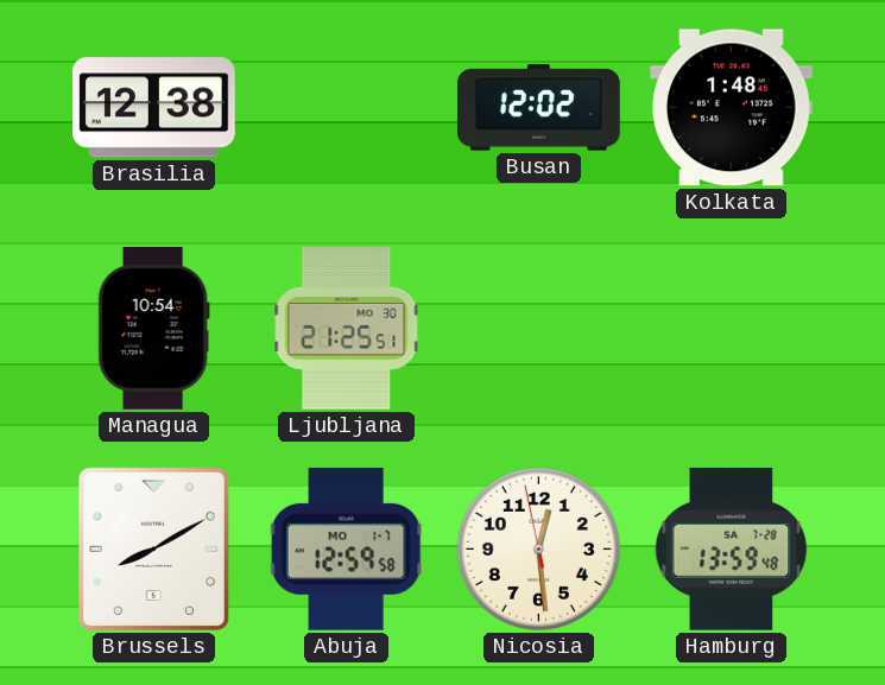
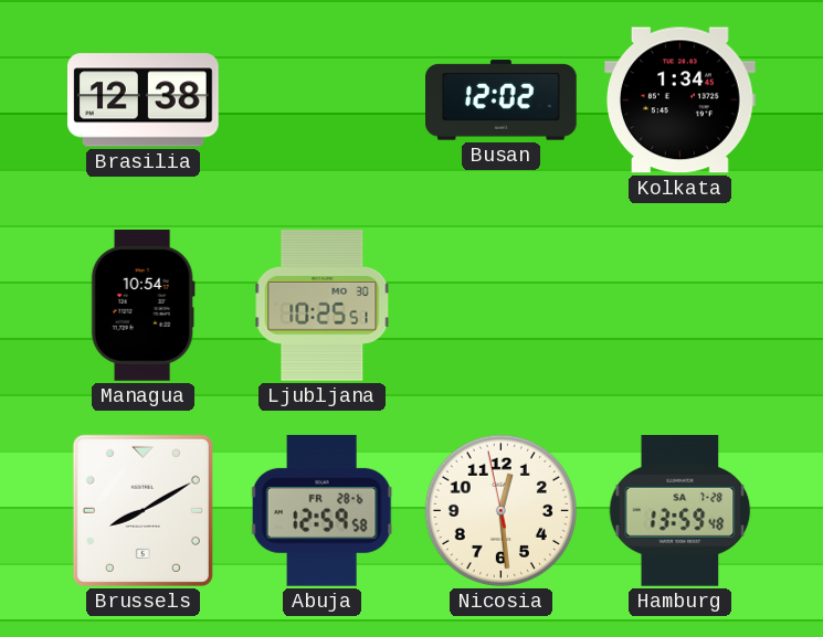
Kolkata: 1:48 -> 1:34
Ljubljana: 21:25 -> 10:25
Abuja date: MO 1-7 -> FR 28-6
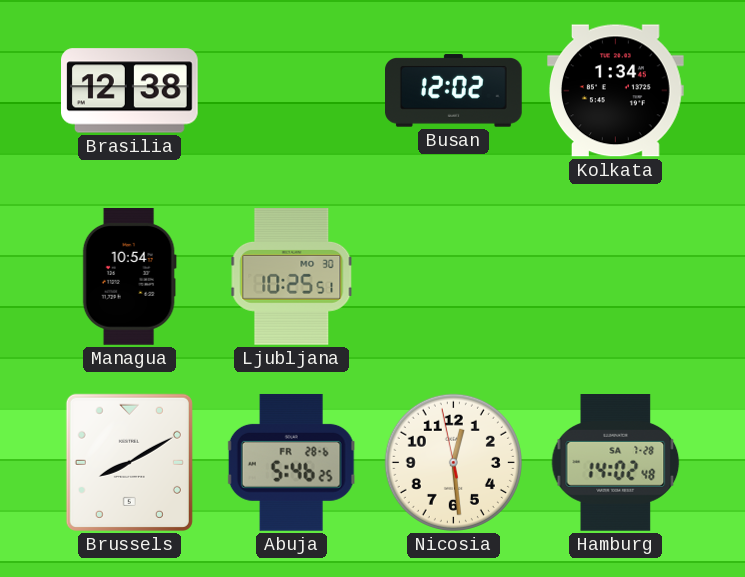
Abuja: 12:59 -> 5:46
Hamburg: 13:59 -> 14:02
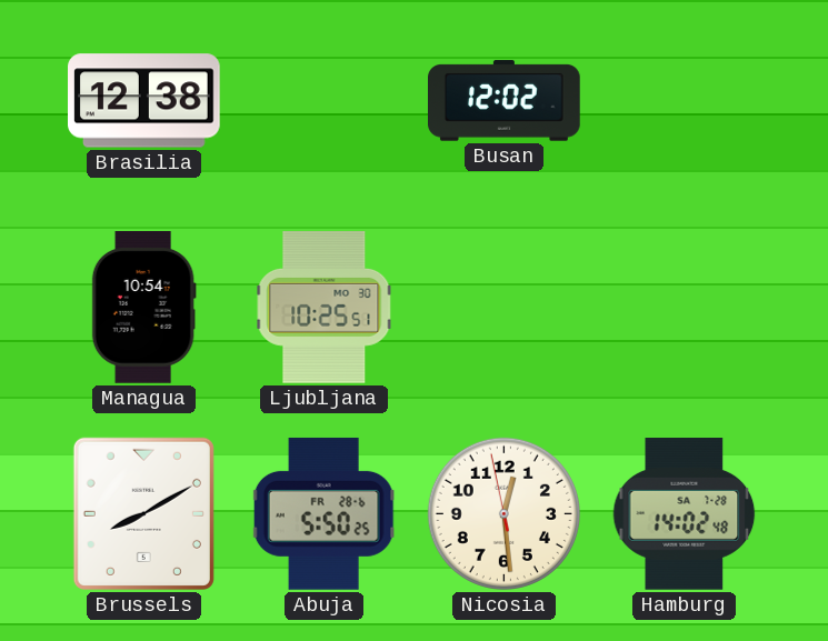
Kolkata: 1:34 -> none
Abuja: 5:46 -> 5:50
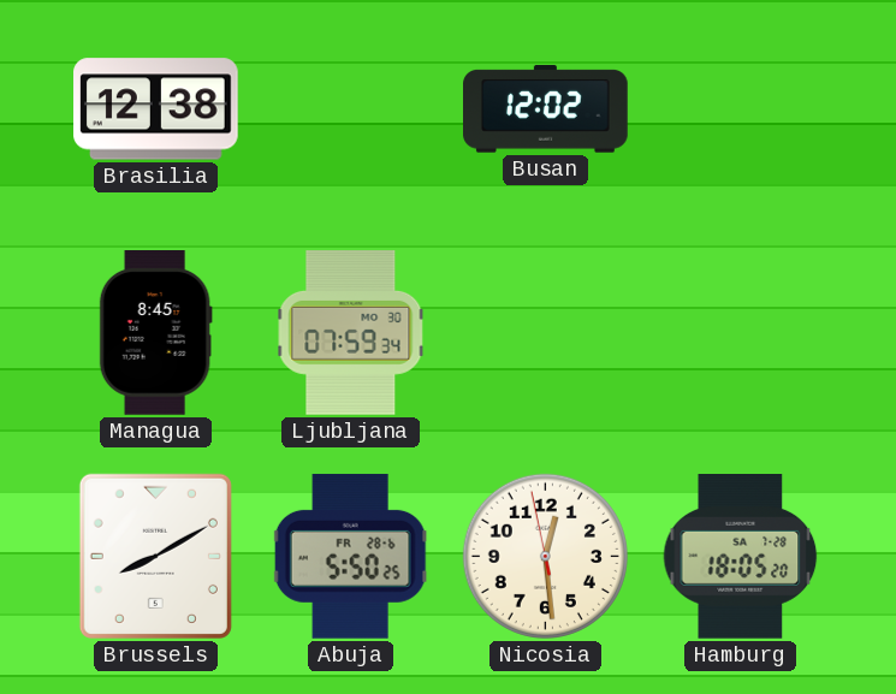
Managua: 10:54 -> 8:45
Ljubljana: 10:25 -> 07:59
Hamburg: 14:02 -> 18:05
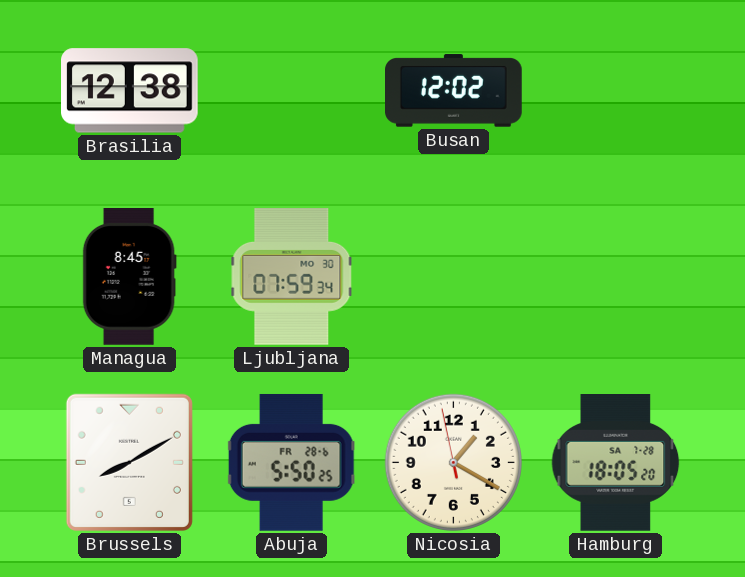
Nicosia: 12:28 -> 1:19
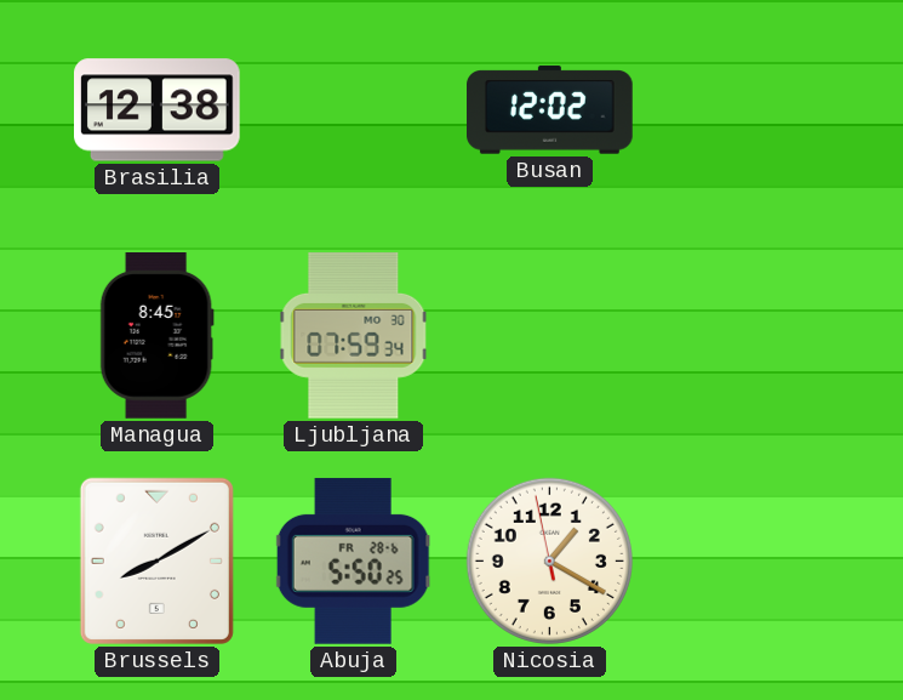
Hamburg: 18:05 -> none
